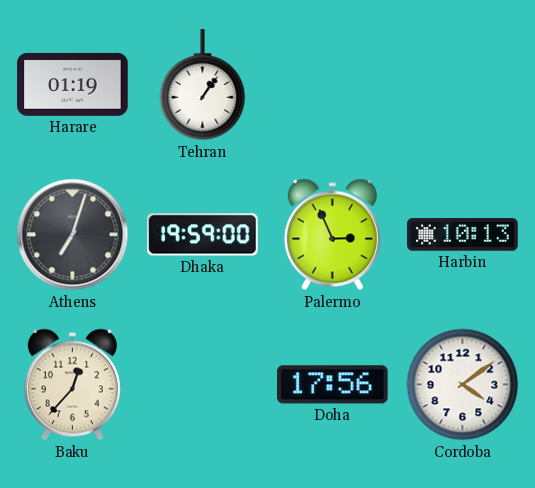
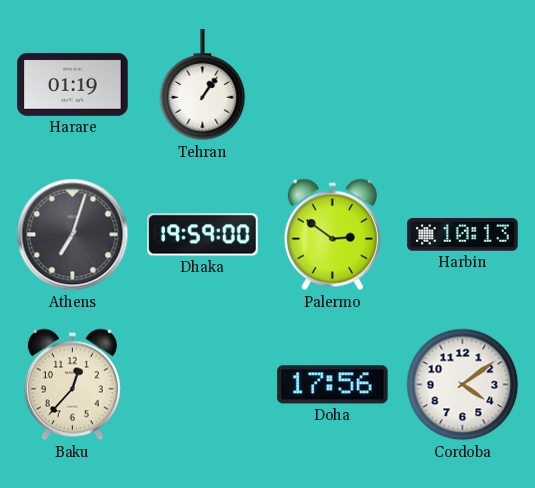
Palermo: 2:56 -> 2:51
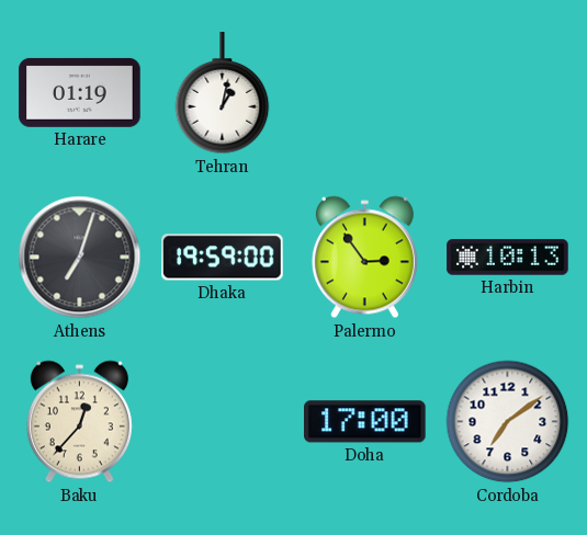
Tehran: 1:06 -> 1:02
Palermo: 2:51 -> 2:54
Doha: 17:56 -> 17:00
Cordoba: 4:09 -> 7:09
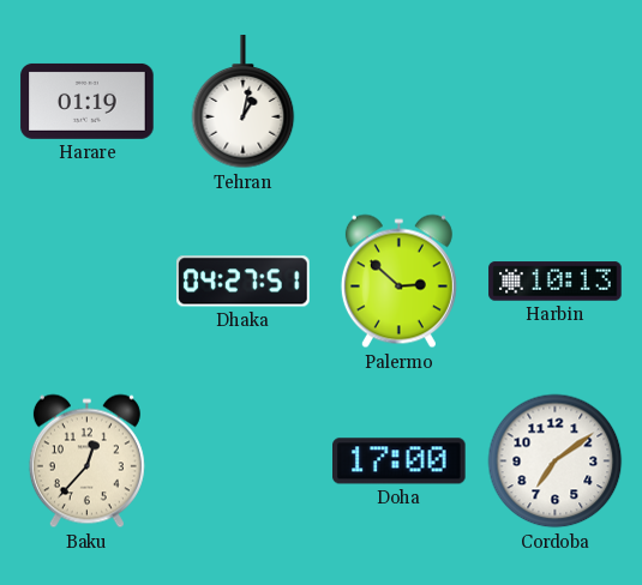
Athens: 7:03 -> none
Dhaka: 19:59 -> 04:27
Palermo: 2:54 -> 2:52
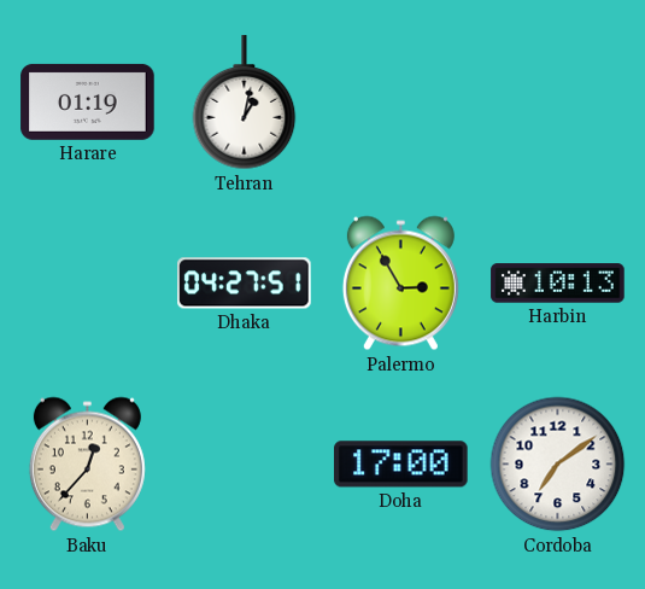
Palermo: 2:52 -> 2:55
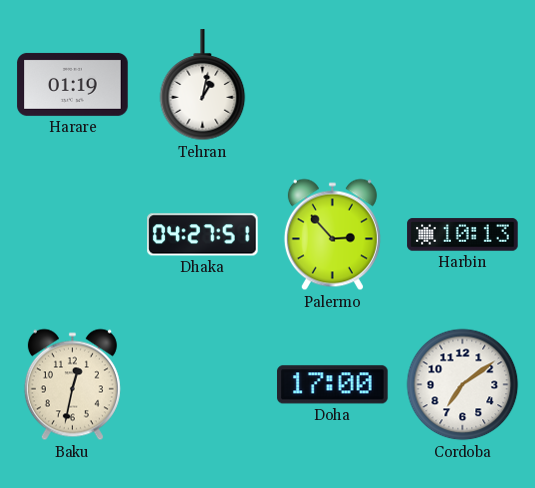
Palermo: 2:55 -> 2:53
Baku: 12:37 -> 12:32
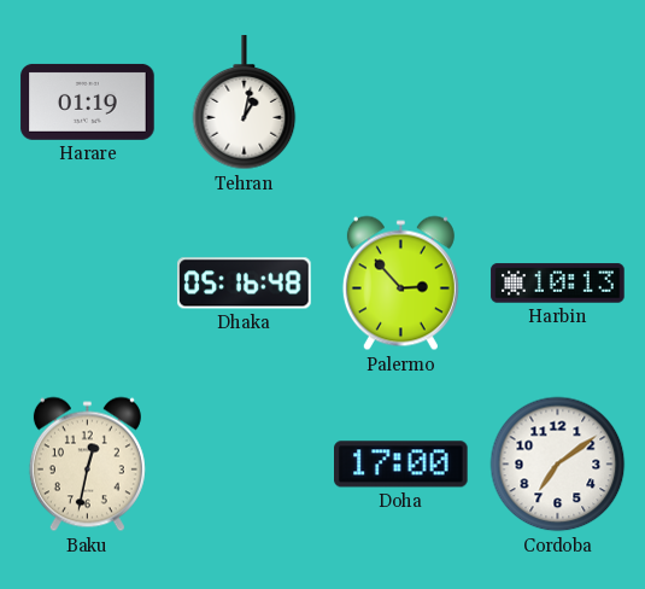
Dhaka: 04:27 -> 05:16
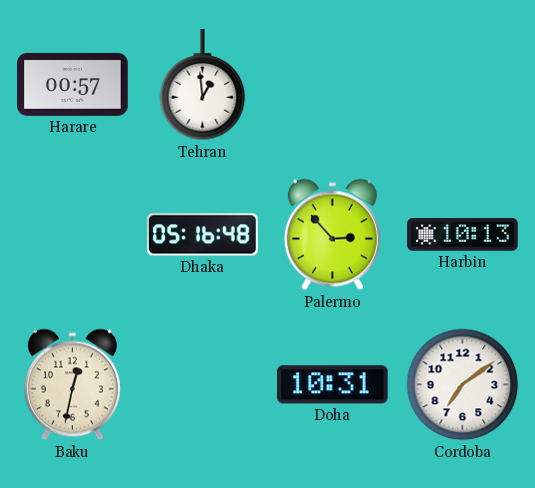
Harare: 01:19 -> 00:57
Tehran: 1:02 -> 12:59
Doha: 17:00 -> 10:31
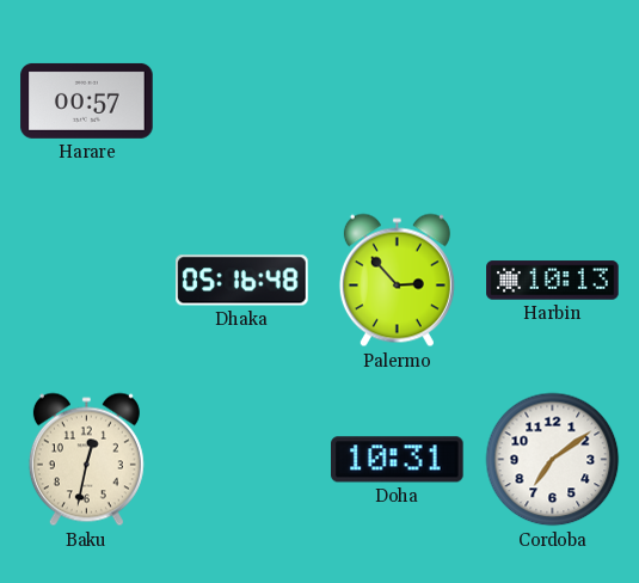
Tehran: 12:59 -> none
